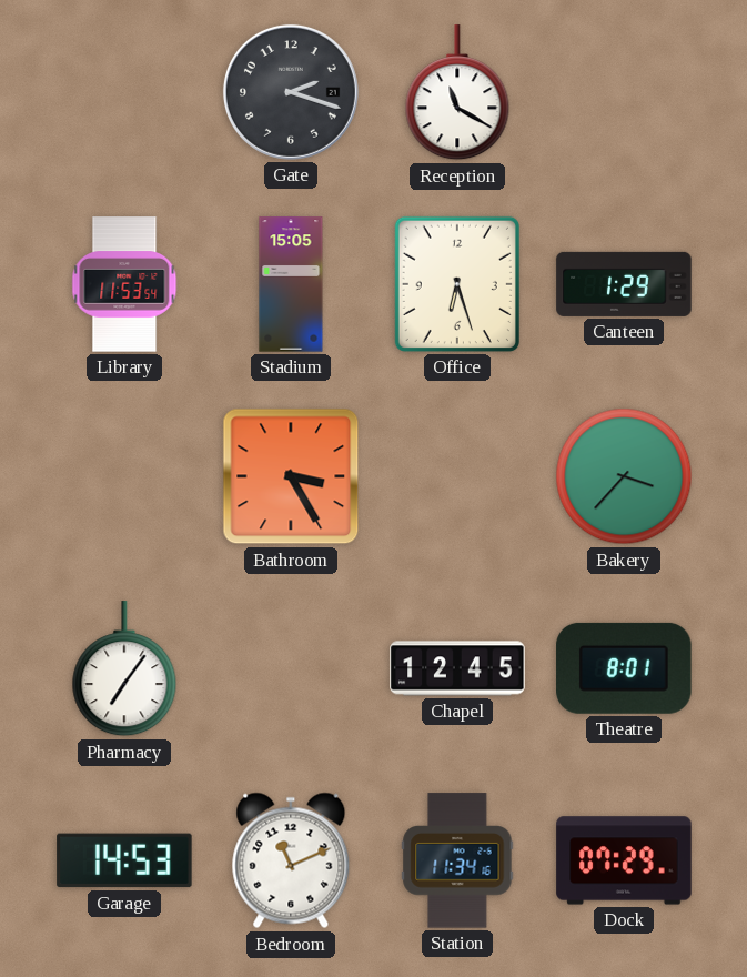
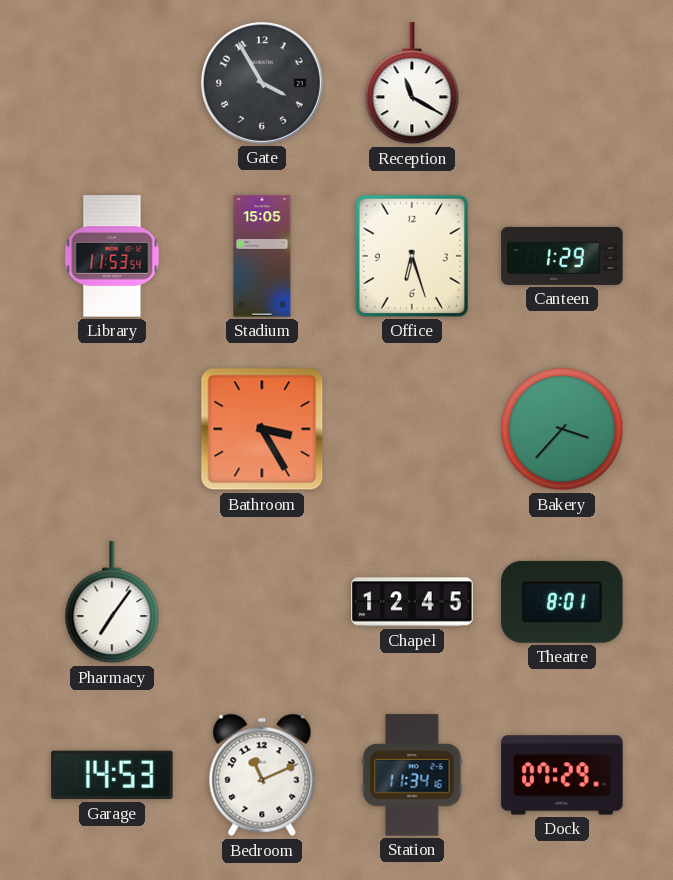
Gate: 2:18 -> 3:55
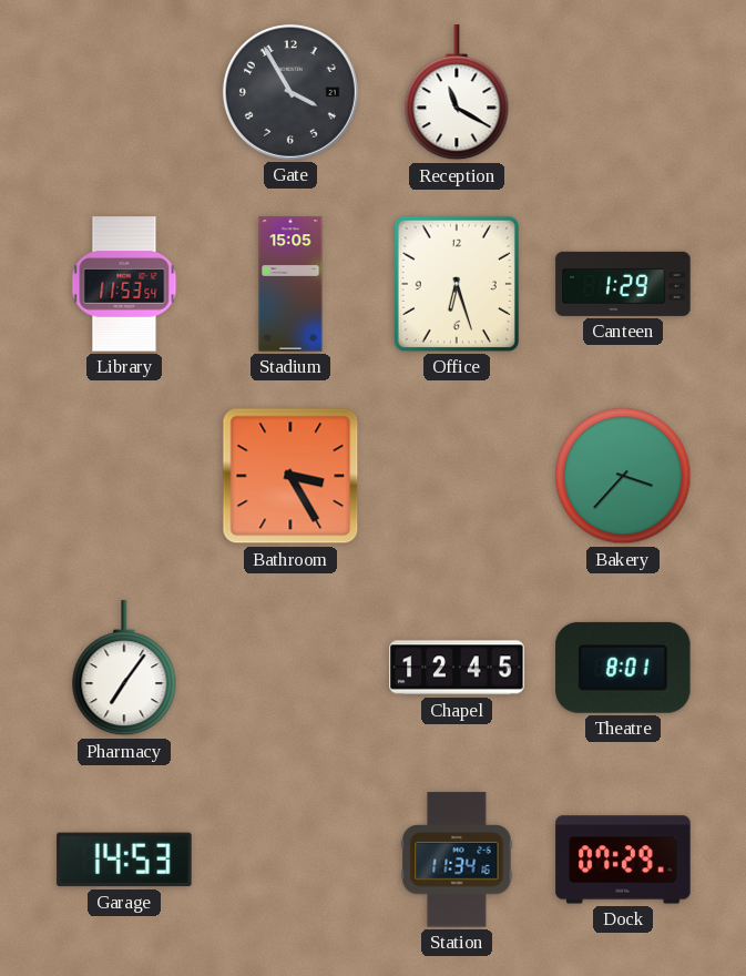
Bedroom: 11:11 -> none
